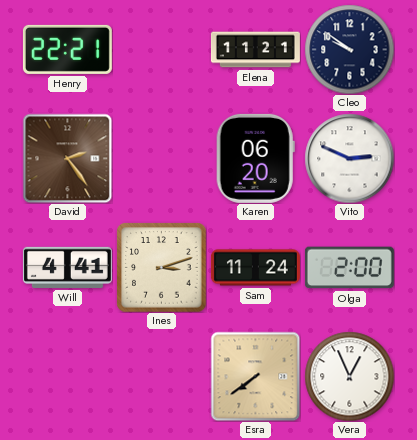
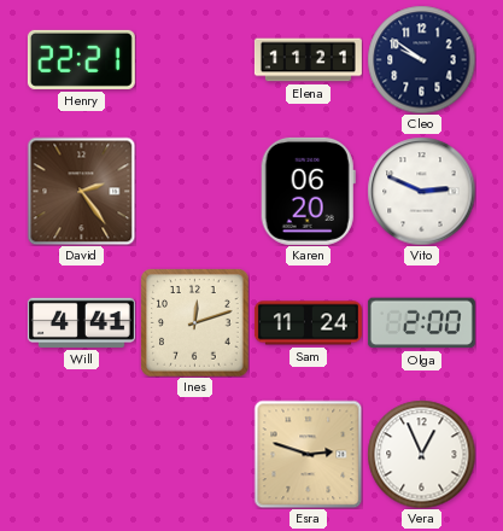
Ines: 3:12 -> 12:12
Esra: 7:39 -> 2:48
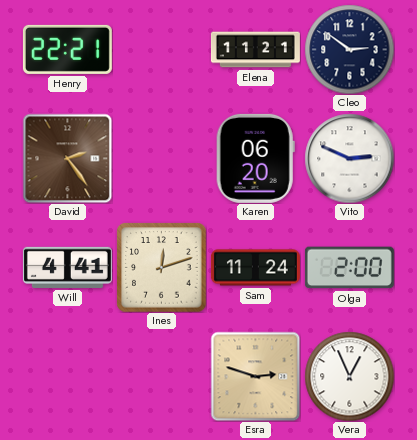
Cleo: 9:51 -> 2:51
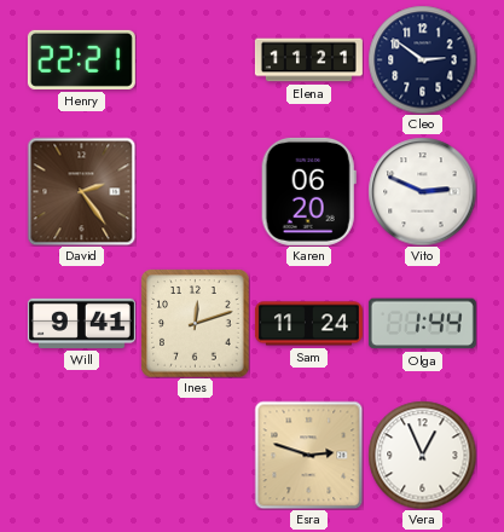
Will: 4:41 -> 9:41
Olga: 2:00 -> 1:44
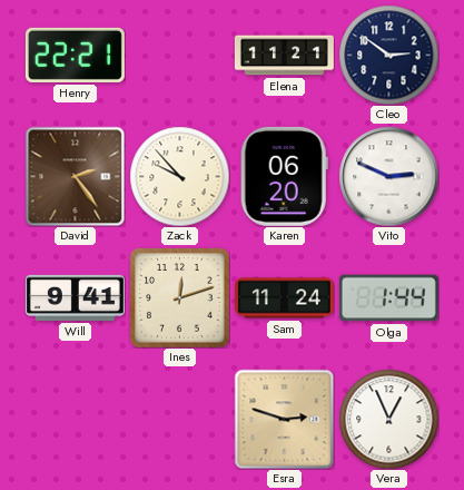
Zack: none -> 9:53
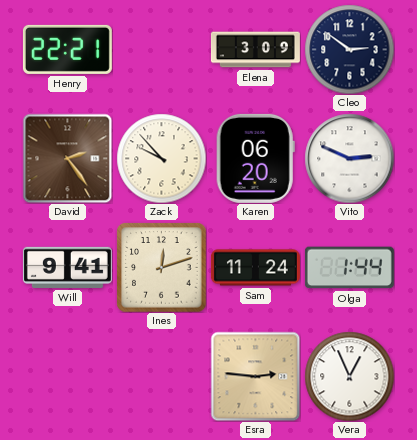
Elena: 11:21 -> 3:09
Esra: 2:48 -> 2:46
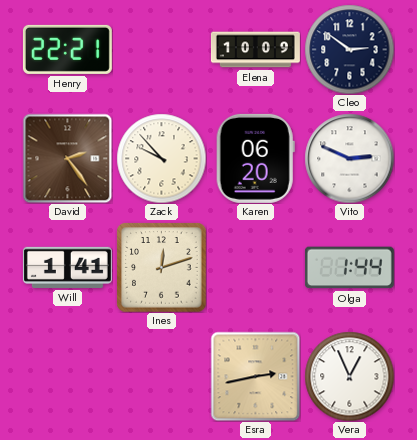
Elena: 3:09 -> 10:09
Will: 9:41 -> 1:41
Sam: 11:24 -> none
Esra: 2:46 -> 2:43
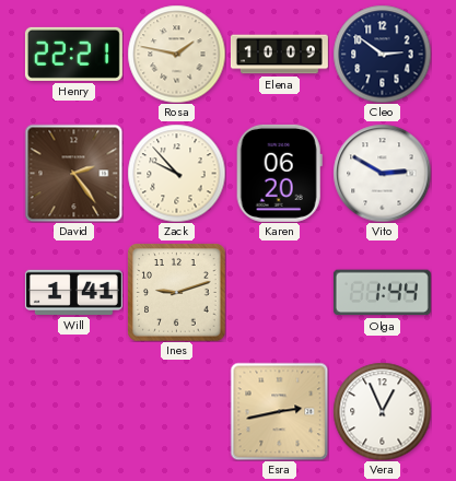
Rosa: none -> 1:47
Vito: 2:49 -> 2:50
Ines: 12:12 -> 9:12
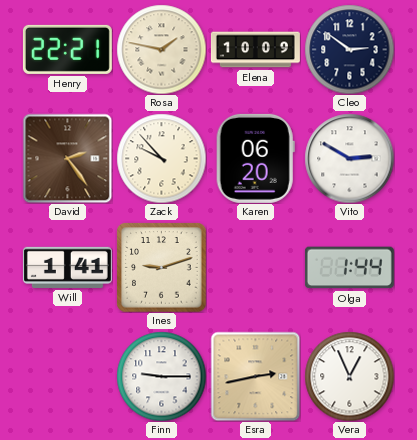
Finn: none -> 9:15
